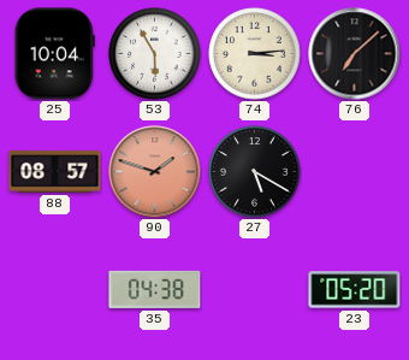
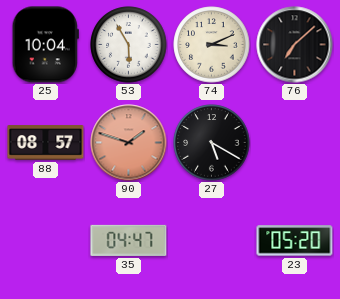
74: 3:14 -> 3:11
35: 04:38 -> 04:47
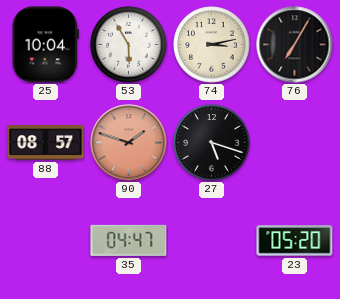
74: 3:11 -> 3:13
76: 7:08 -> 7:05
27: 5:20 -> 5:18
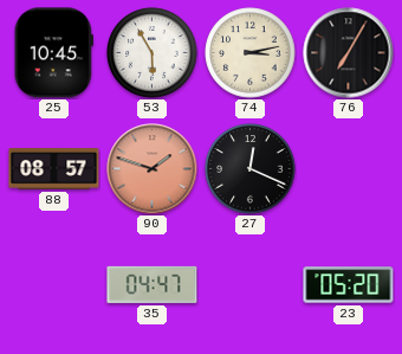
25: 10:04 -> 10:45
27: 5:18 -> 12:19
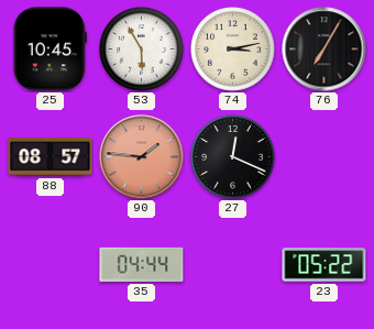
90: 1:48 -> 1:46
35: 04:47 -> 04:44
23: 05:20 -> 05:22
